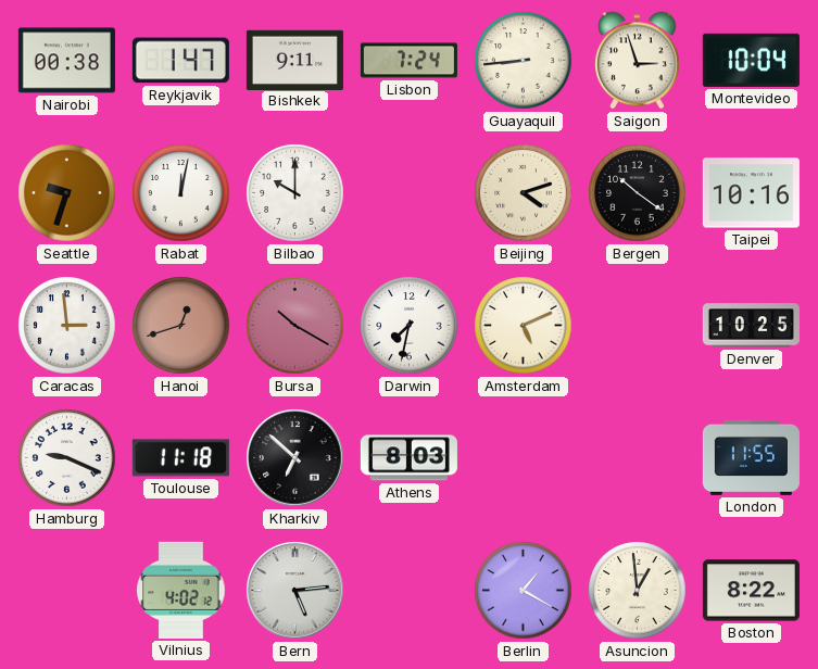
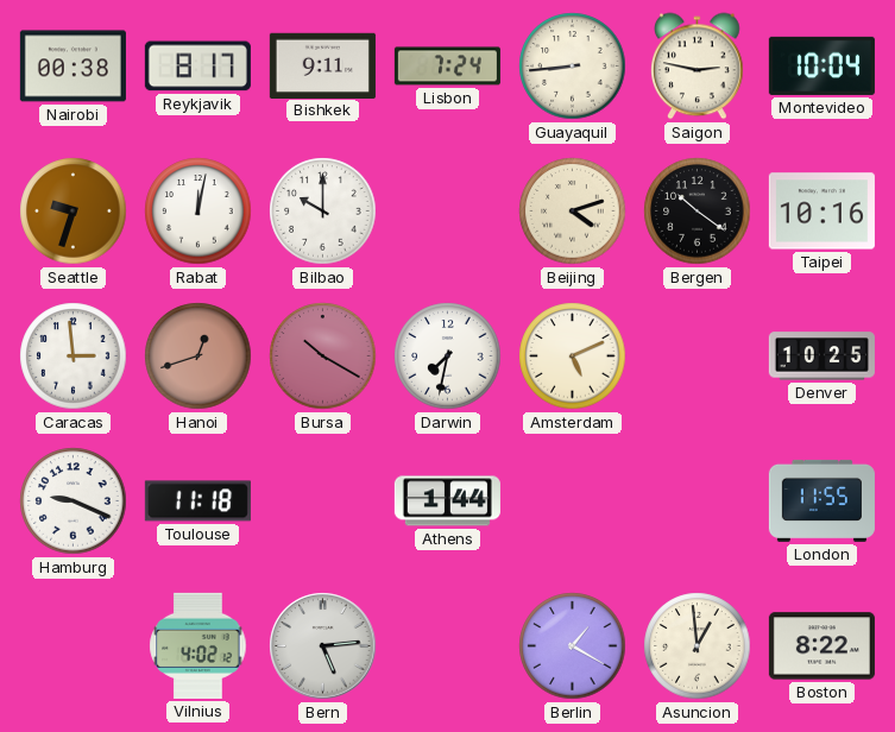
Reykjavik: 1:47 -> 8:17
Saigon: 2:57 -> 2:47
Kharkiv: 6:52 -> none
Athens: 8:03 -> 1:44
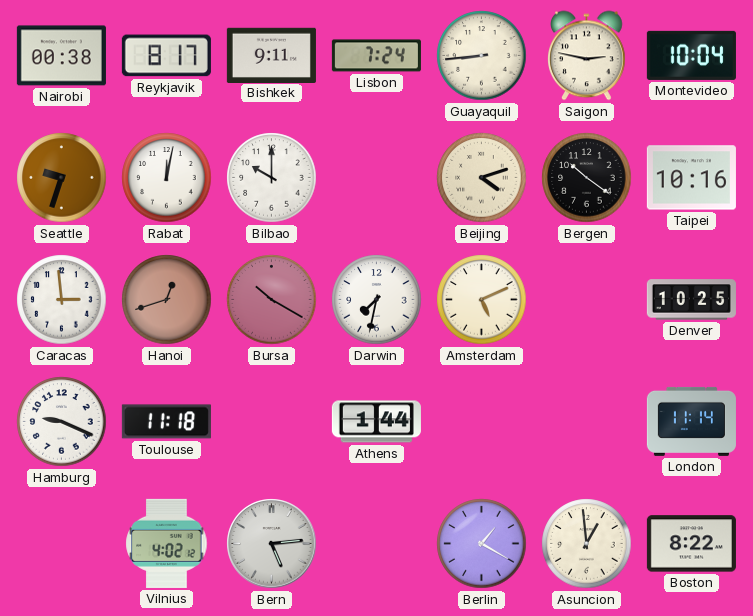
London: 11:55 -> 11:14
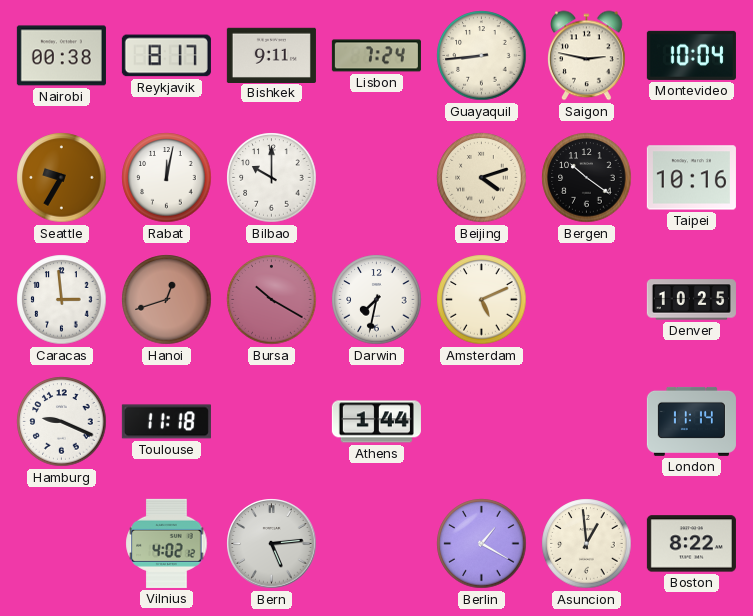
Seattle: 9:33 -> 9:35
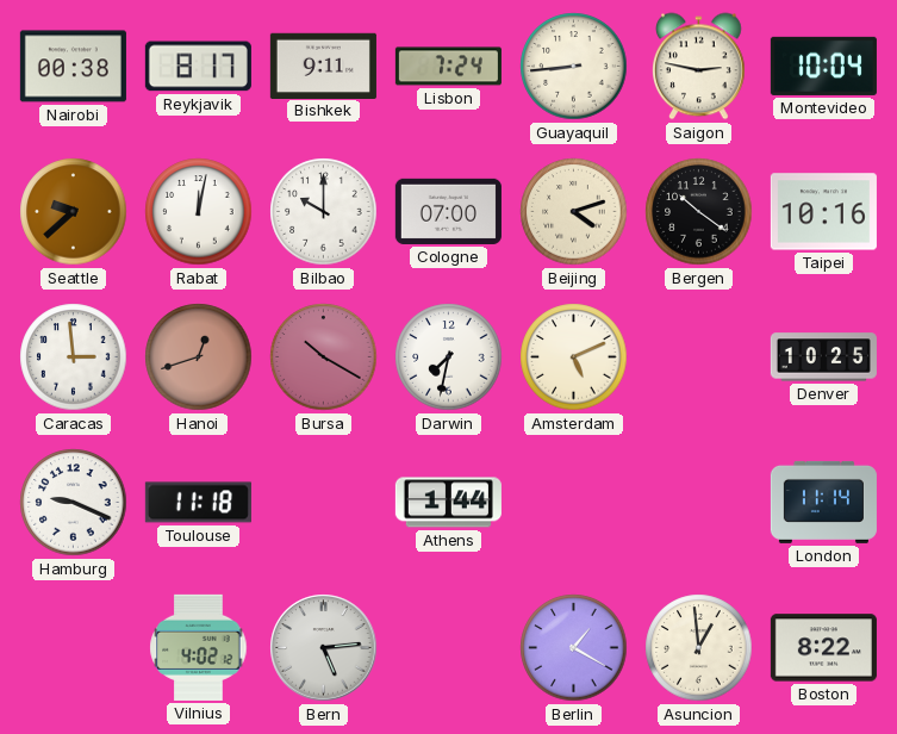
Seattle: 9:35 -> 9:38
Cologne: none -> 07:00
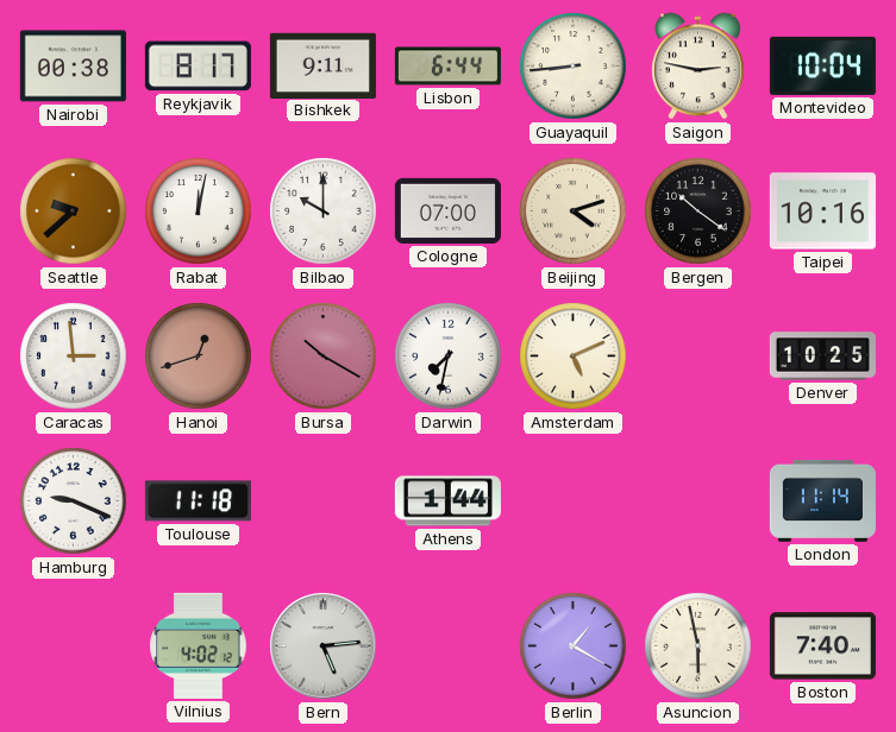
Lisbon: 7:24 -> 6:44
Asuncion: 12:59 -> 5:58
Boston: 8:22 -> 7:40
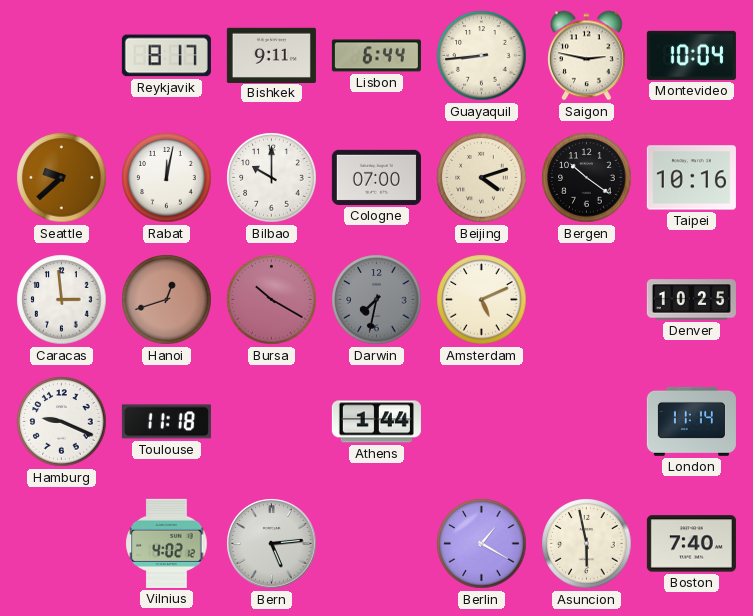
Nairobi: 00:38 -> none
Darwin dial: white -> grey
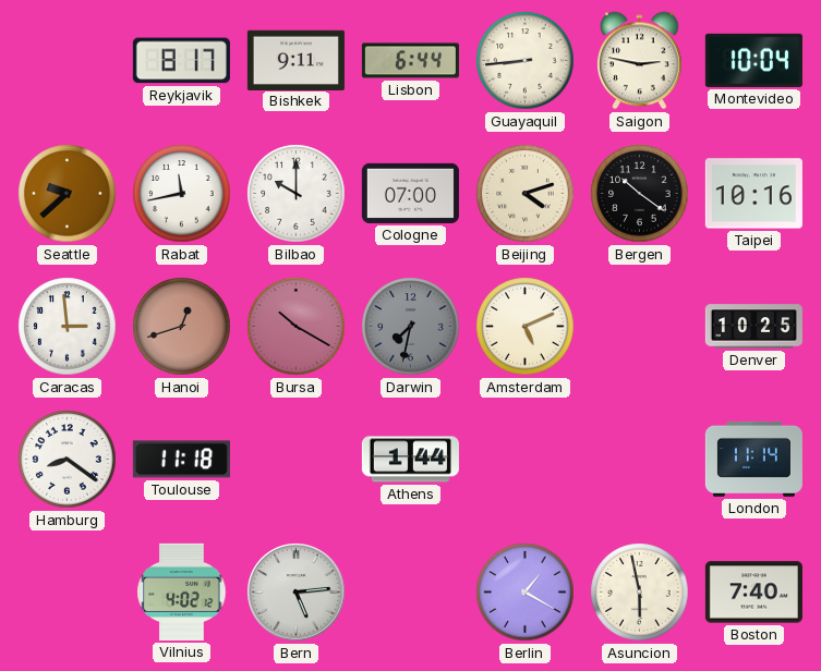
Rabat: 12:02 -> 11:43
Hamburg: 9:19 -> 8:21
